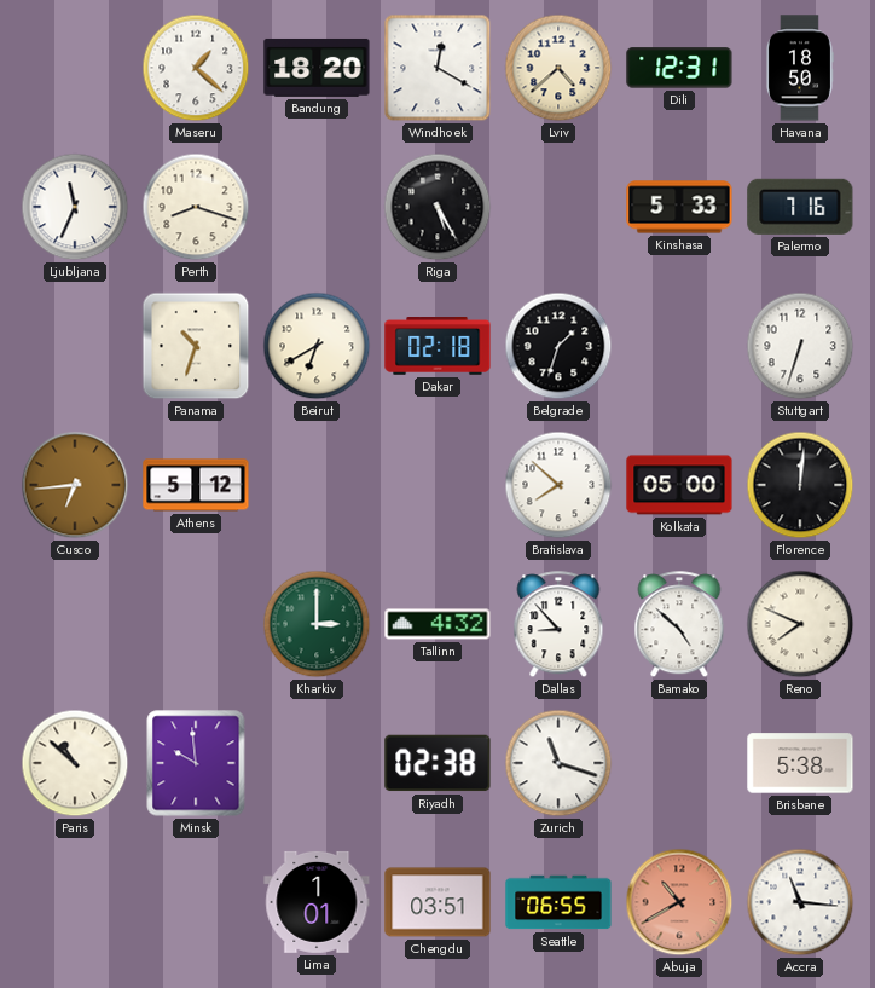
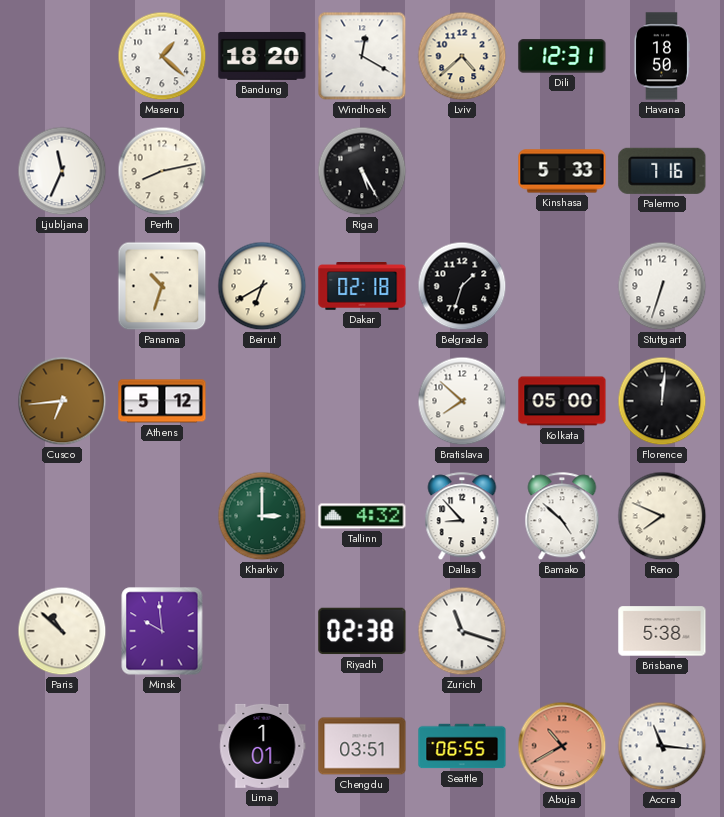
Perth: 8:18 -> 8:13
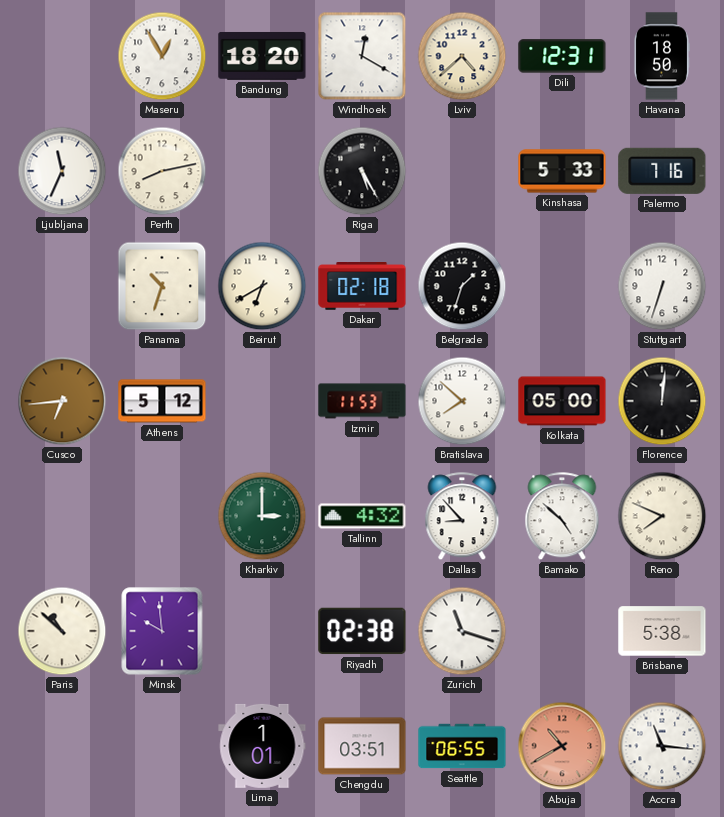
Maseru: 1:22 -> 12:55
Izmir: none -> 11:53
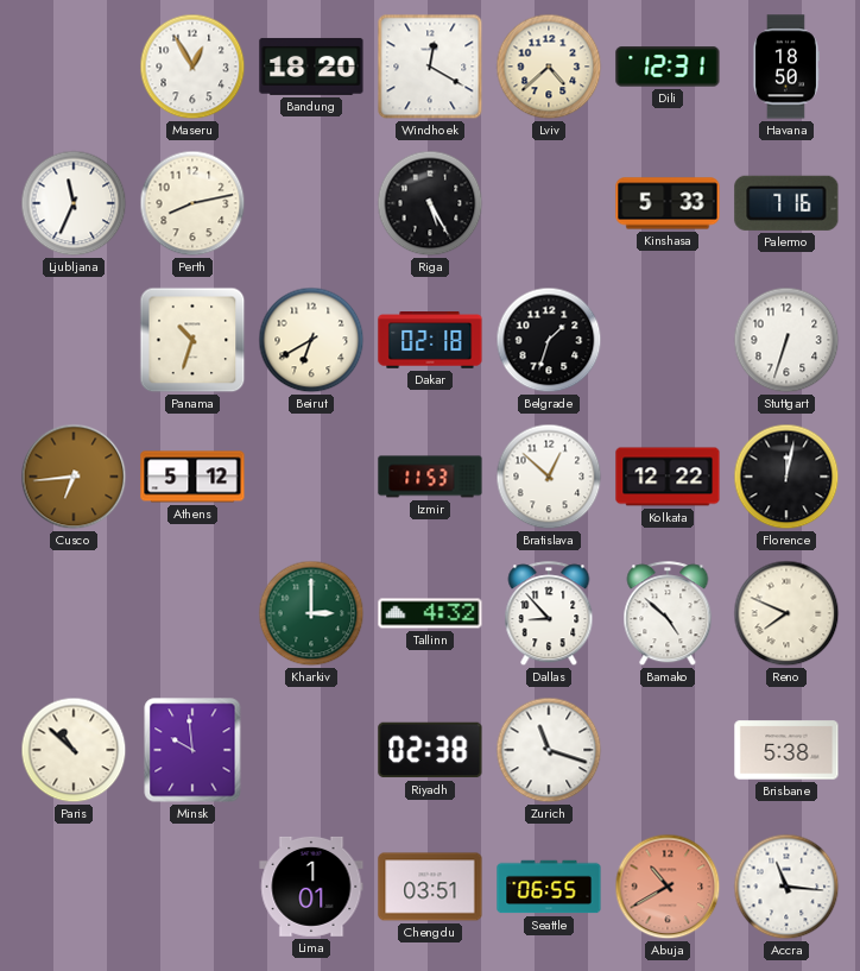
Bratislava: 7:52 -> 12:52
Kolkata: 05:00 -> 12:22
Florence: 12:01 -> 12:02
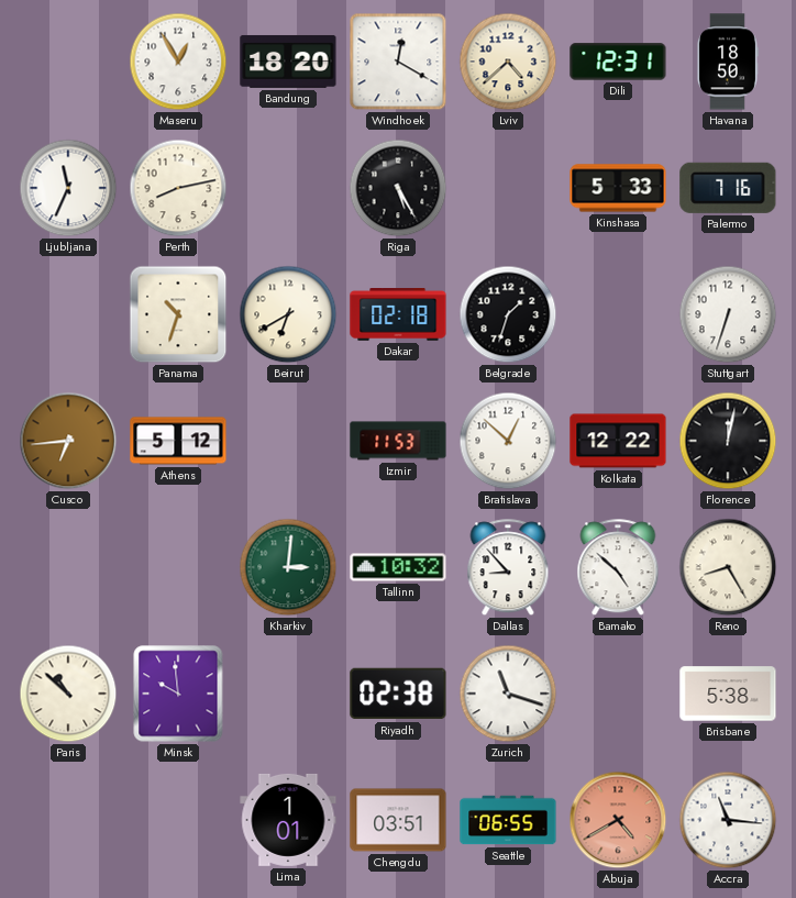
Kharkiv: 3:00 -> 3:01
Tallinn: 4:32 -> 10:32
Reno: 7:49 -> 8:25
Abuja: 10:40 -> 4:40
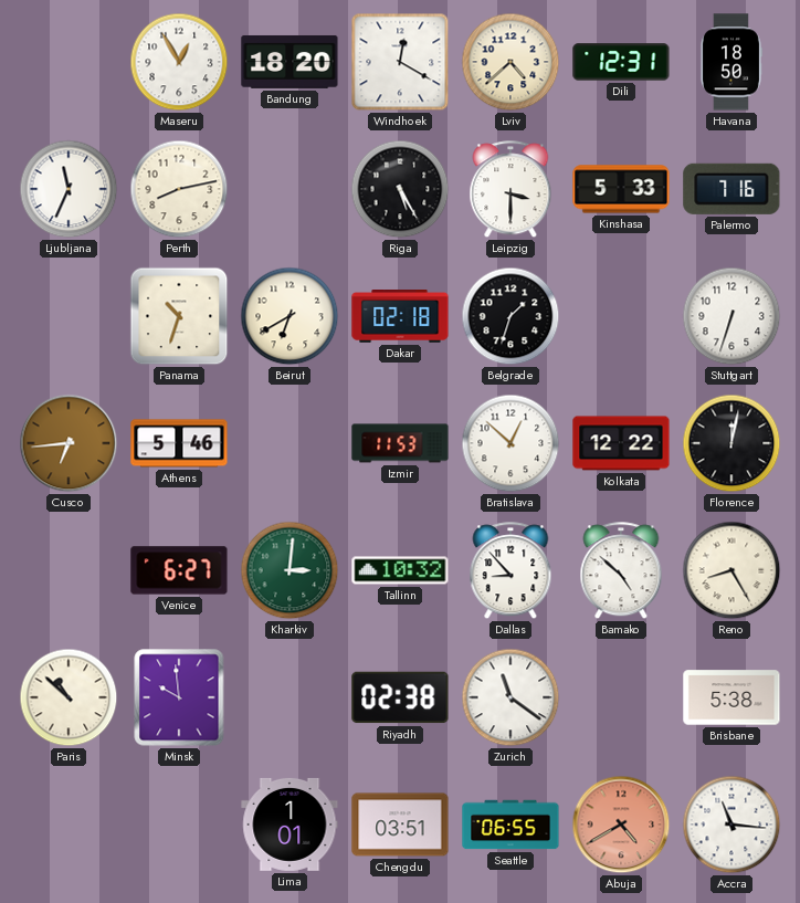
Leipzig: none -> 3:30
Athens: 5:12 -> 5:46
Venice: none -> 6:27
Zurich: 11:18 -> 11:21
